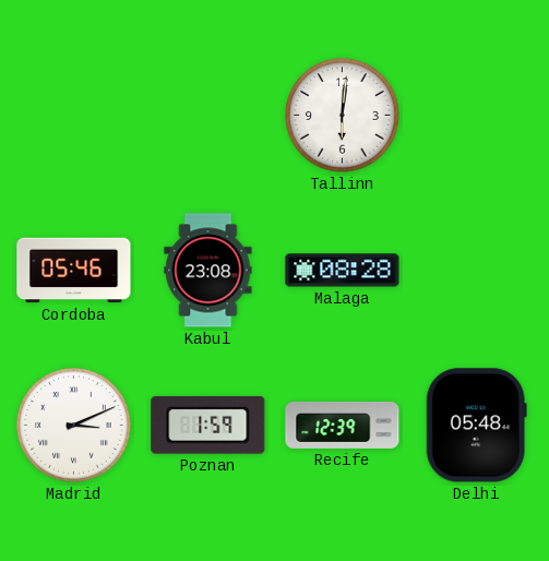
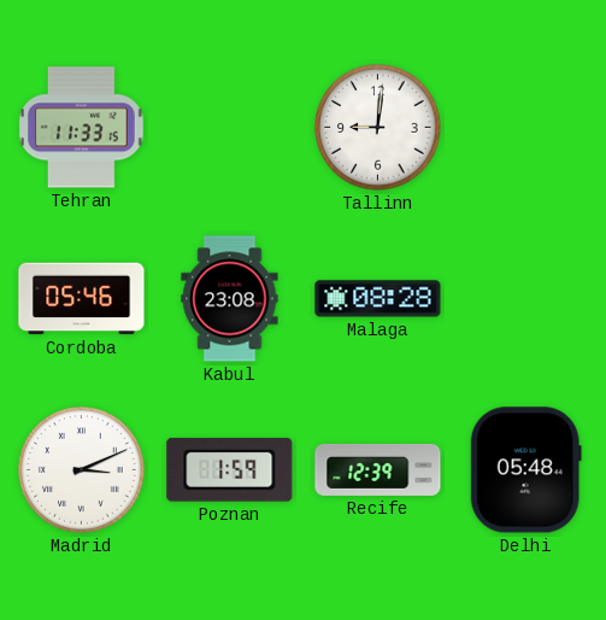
Tehran: none -> 11:33
Tallinn: 6:01 -> 9:01
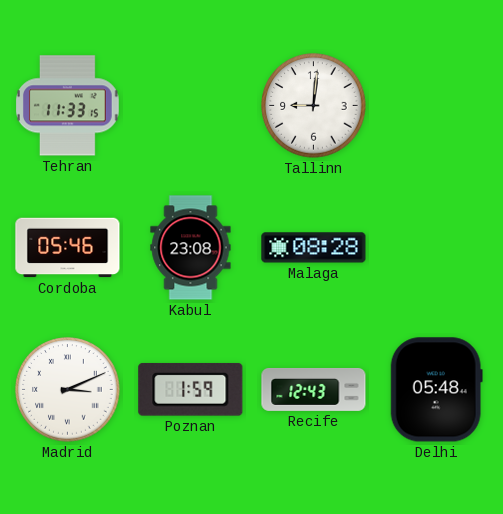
Recife: 12:39 -> 12:43
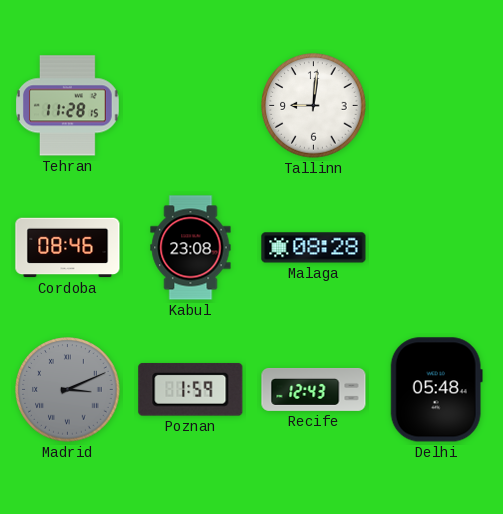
Tehran: 11:33 -> 11:28
Cordoba: 05:46 -> 08:46
Madrid dial: white -> grey
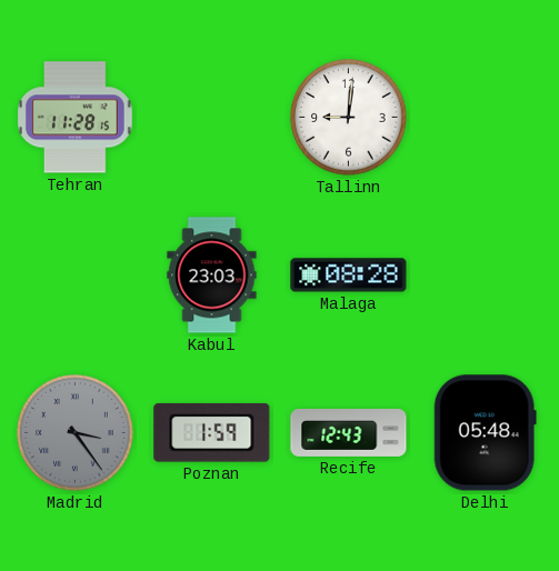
Cordoba: 08:46 -> none
Kabul: 23:08 -> 23:03
Madrid: 3:11 -> 3:24
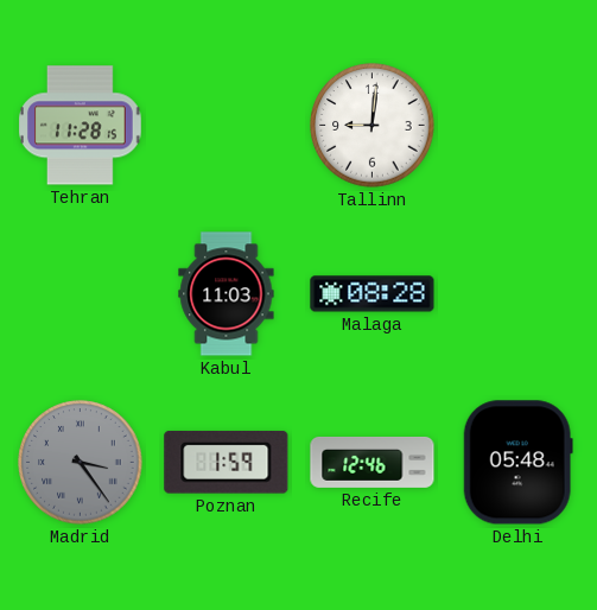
Kabul: 23:03 -> 11:03
Recife: 12:43 -> 12:46
